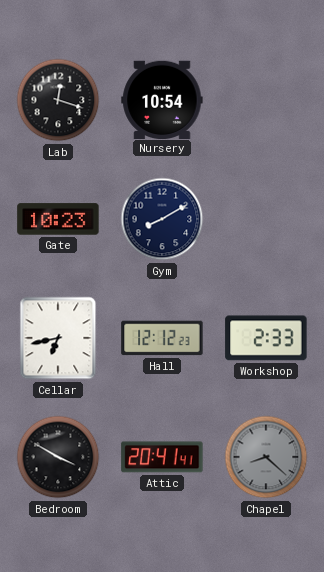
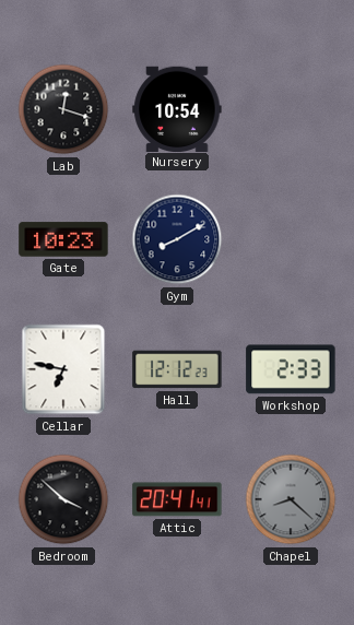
Cellar: 6:43 -> 6:47
Bedroom: 3:50 -> 3:52
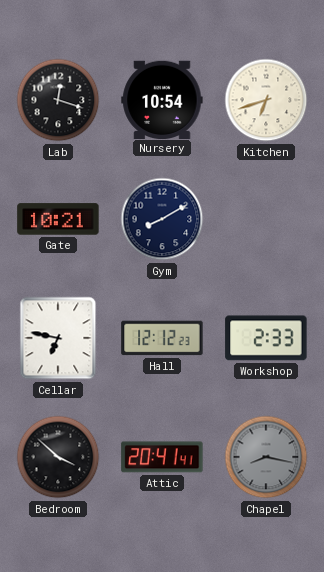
Kitchen: none -> 6:42
Gate: 10:23 -> 10:21
Chapel: 8:22 -> 8:17
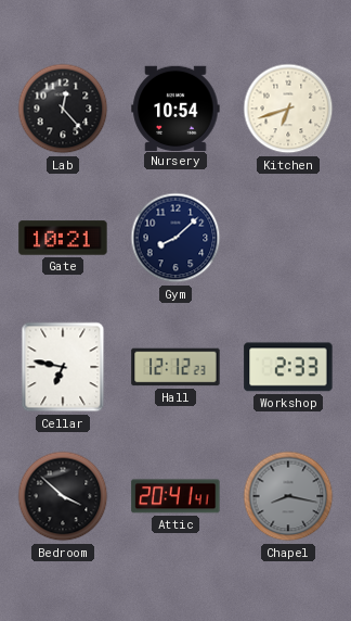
Lab: 12:18 -> 12:23
Gym: 8:10 -> 8:08
